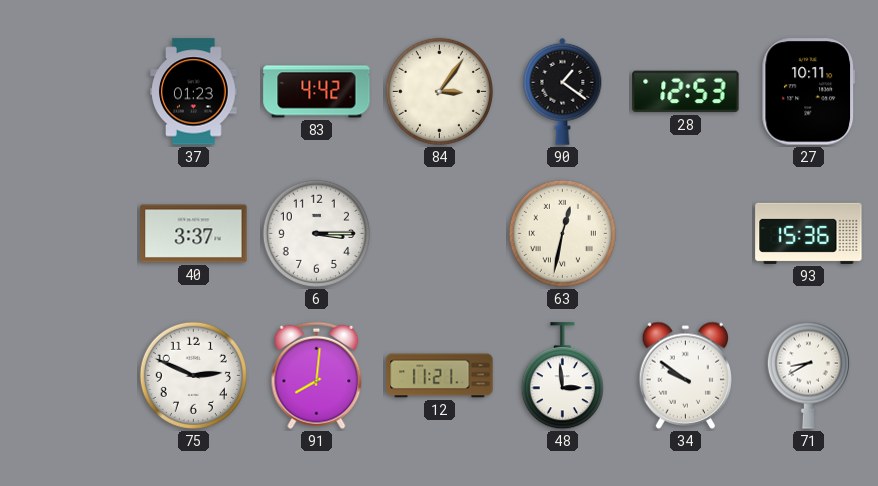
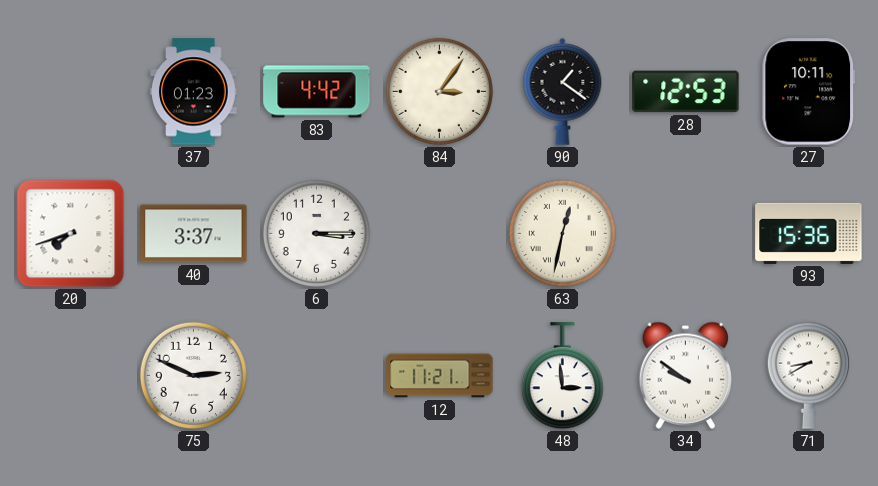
20: none -> 7:42
91: 8:01 -> none
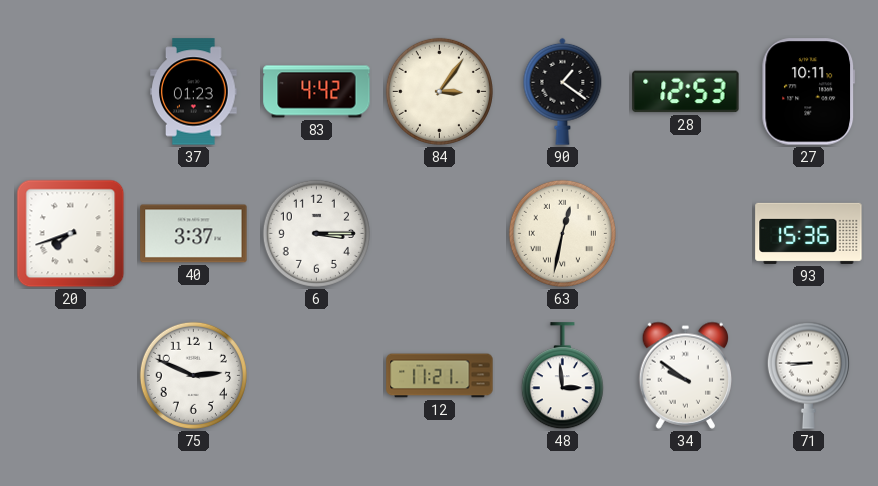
71: 8:40 -> 8:45
